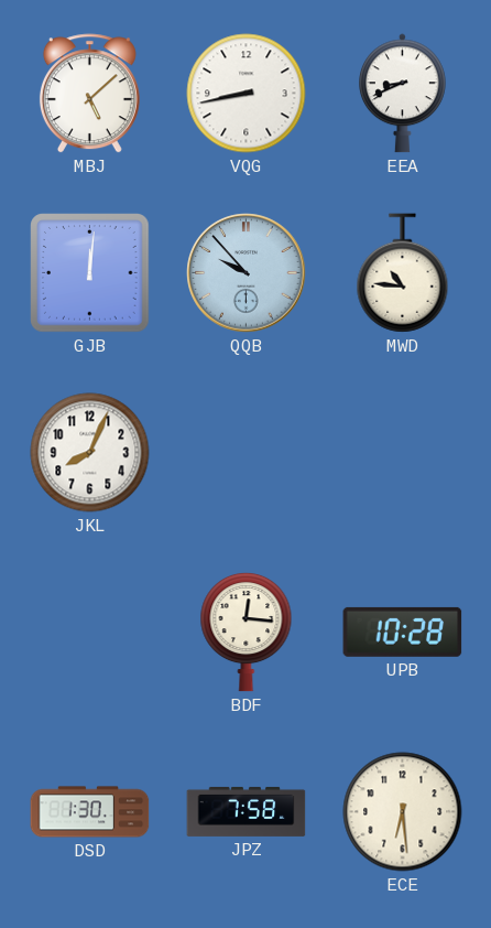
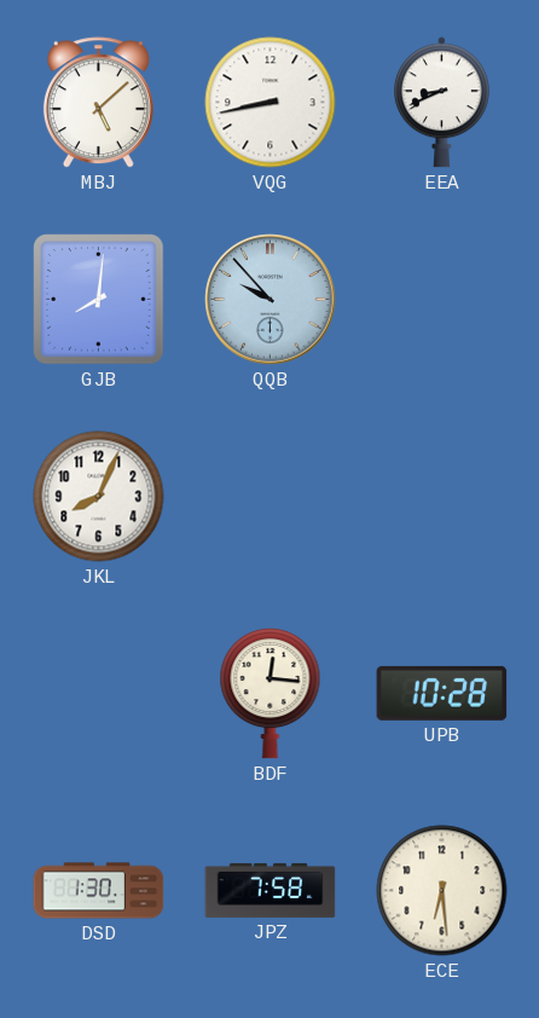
GJB: 12:01 -> 8:01
MWD: 10:46 -> none
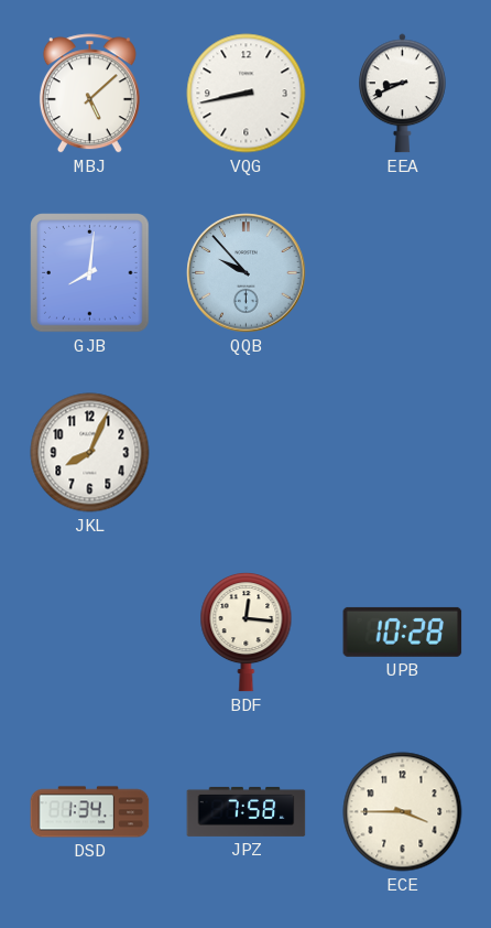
DSD: 1:30 -> 1:34
ECE: 6:29 -> 3:45
